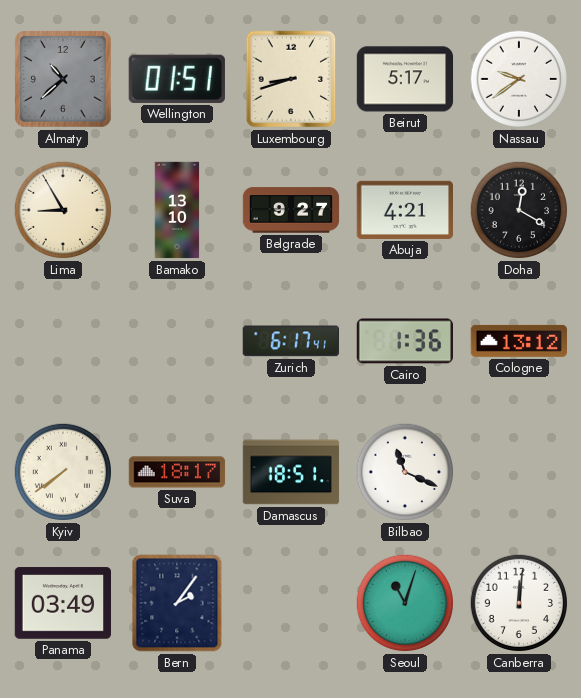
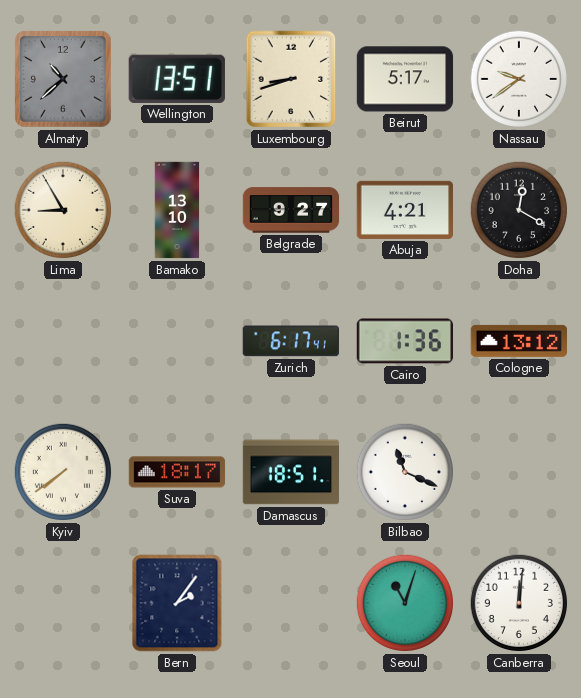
Wellington: 01:51 -> 13:51
Panama: 03:49 -> none
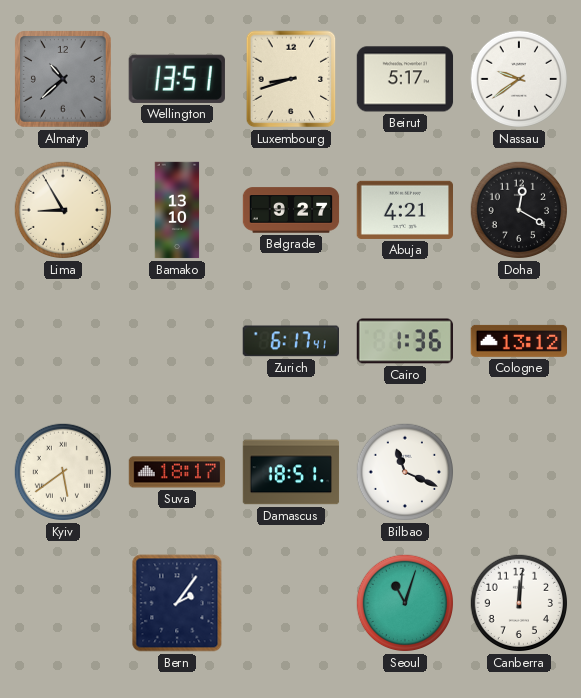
Kyiv: 7:39 -> 5:39
